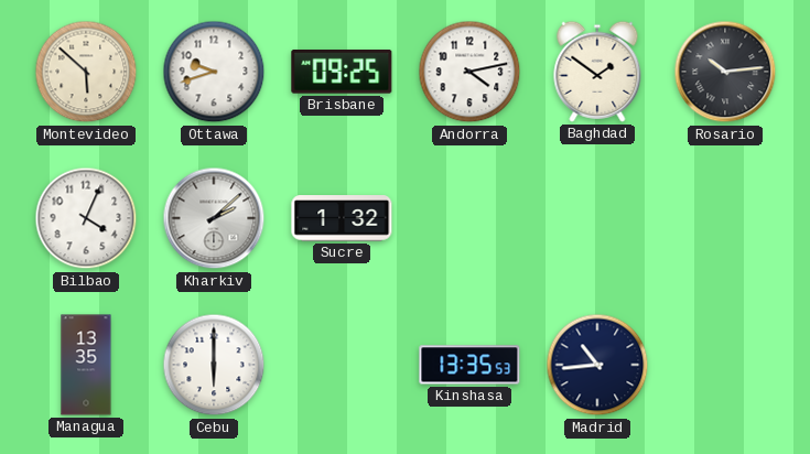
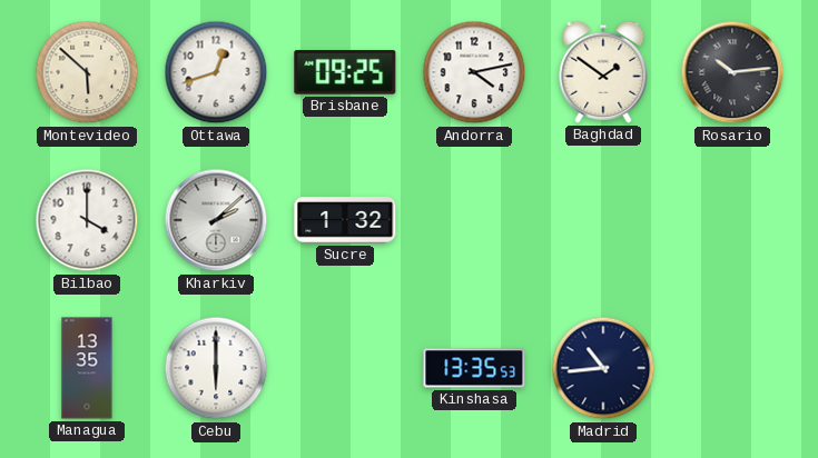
Ottawa: 9:42 -> 12:42
Bilbao: 4:04 -> 4:00
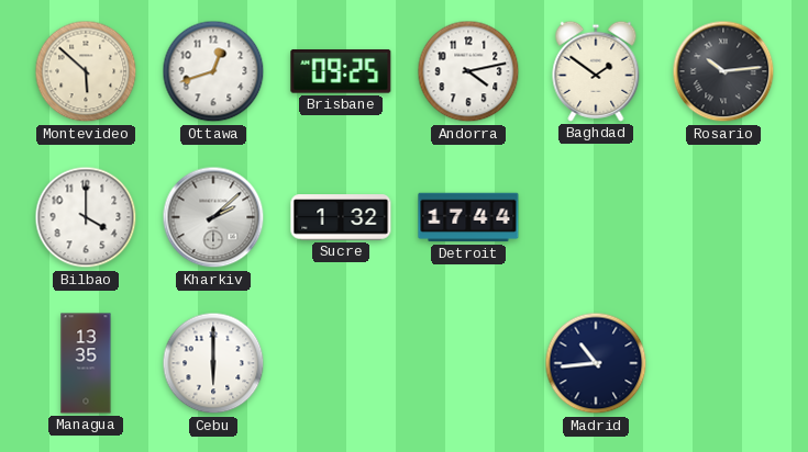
Detroit: none -> 17:44
Kinshasa: 13:35 -> none
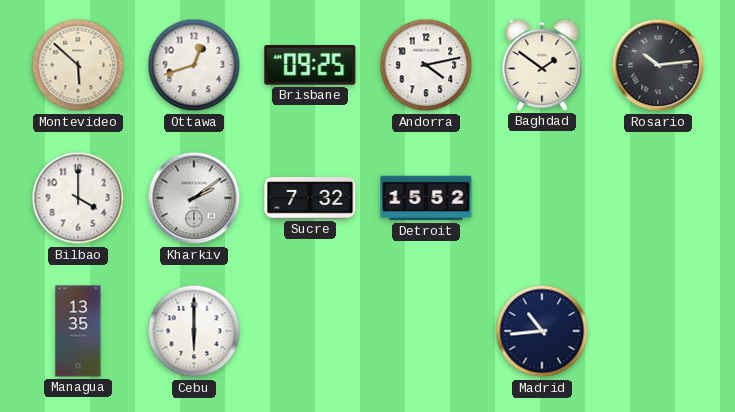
Kharkiv: 2:08 -> 2:09
Sucre: 1:32 -> 7:32
Detroit: 17:44 -> 15:52
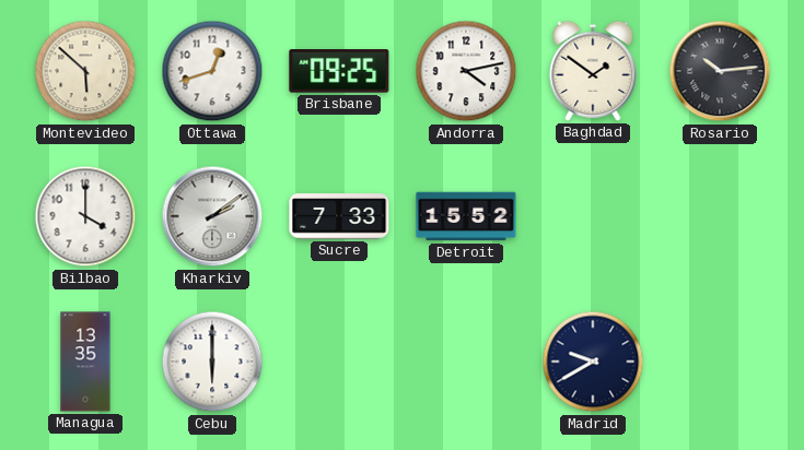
Sucre: 7:32 -> 7:33
Madrid: 10:44 -> 9:40
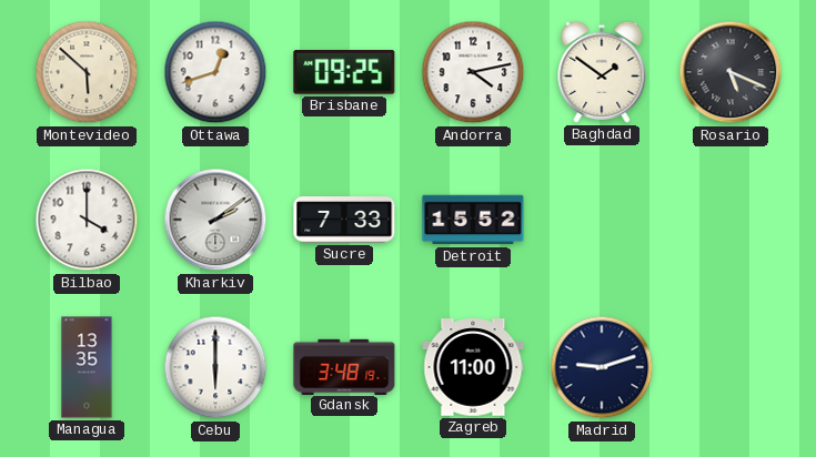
Rosario: 10:14 -> 5:19
Gdansk: none -> 3:48
Zagreb: none -> 11:00
Madrid: 9:40 -> 9:12
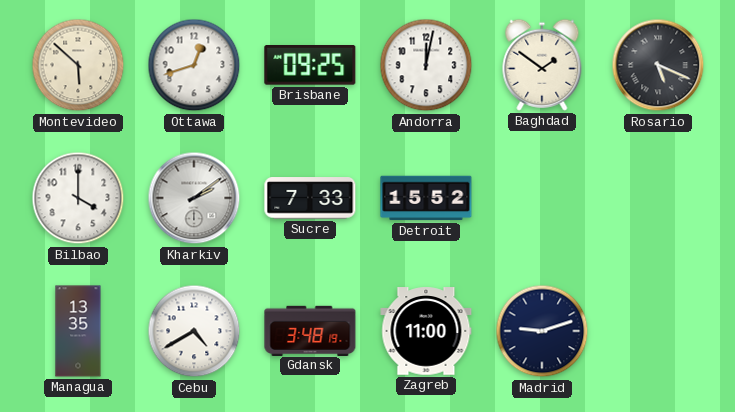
Andorra: 4:13 -> 12:02
Cebu: 6:00 -> 4:40
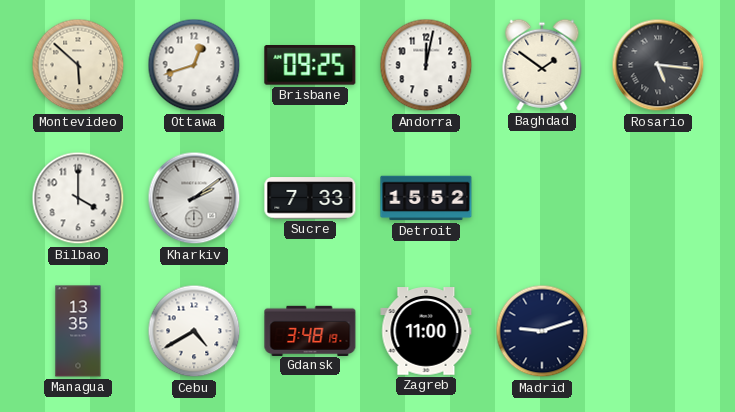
Rosario: 5:19 -> 5:16
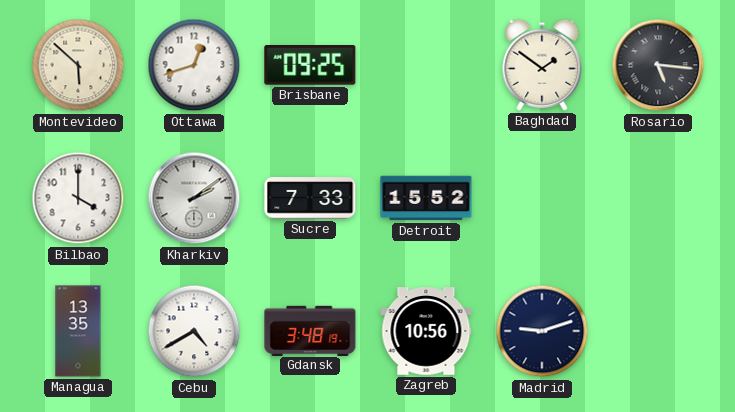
Andorra: 12:02 -> none
Zagreb: 11:00 -> 10:56
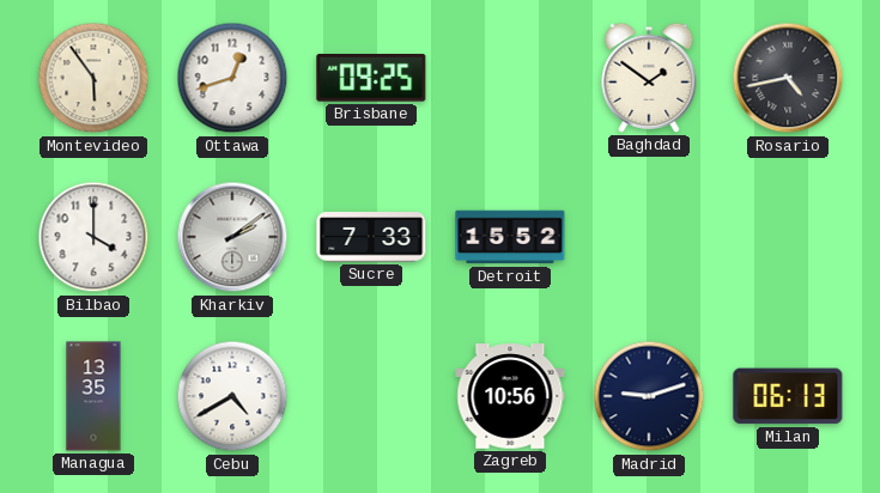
Montevideo: 5:52 -> 5:54
Rosario: 5:16 -> 4:43
Gdansk: 3:48 -> none
Milan: none -> 06:13
